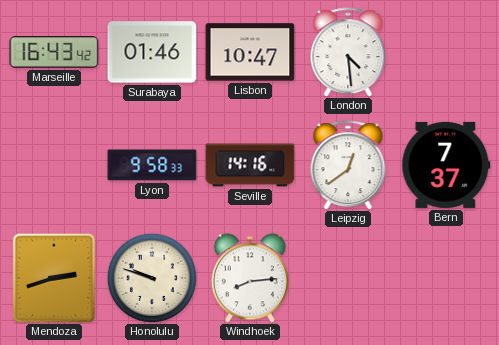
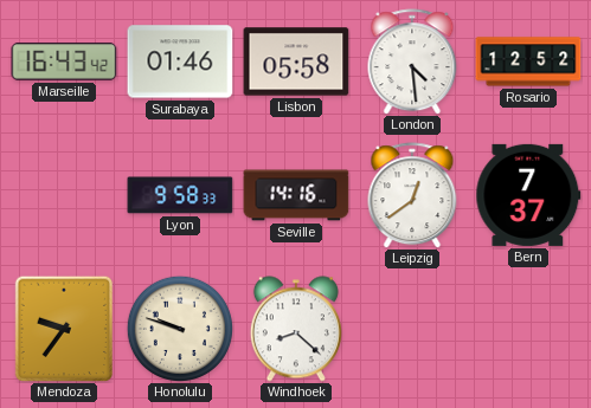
Lisbon: 10:47 -> 05:58
Rosario: none -> 12:52
Mendoza: 2:42 -> 9:36
Windhoek: 8:14 -> 8:22
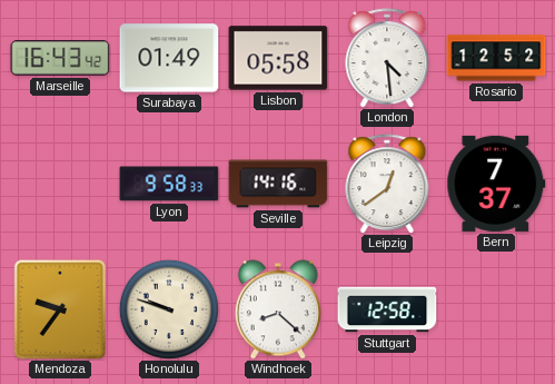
Surabaya: 01:46 -> 01:49
Stuttgart: none -> 12:58
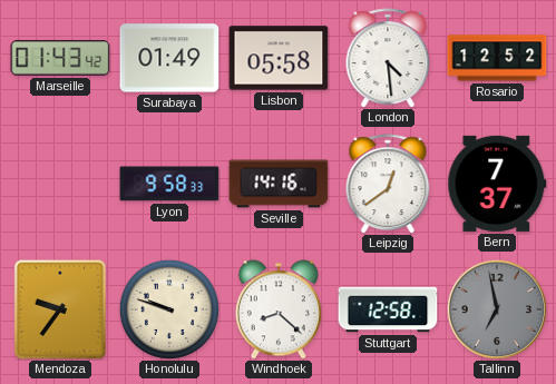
Marseille: 16:43 -> 01:43
Tallinn: none -> 6:58
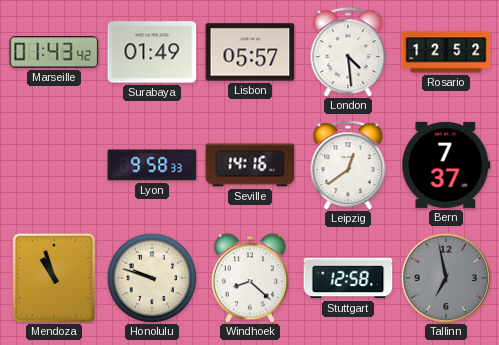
Lisbon: 05:58 -> 05:57
Mendoza: 9:36 -> 10:57
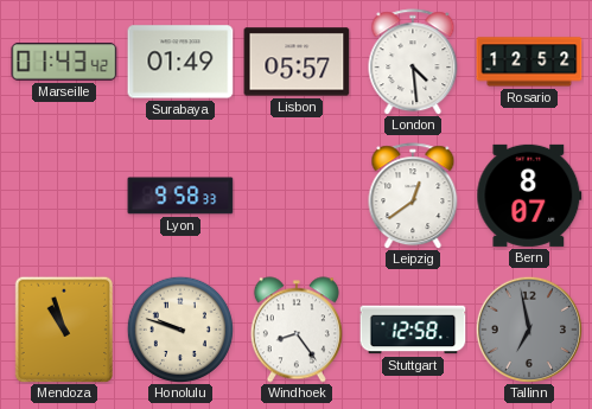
Seville: 14:16 -> none
Bern: 7:37 -> 8:07
Windhoek: 8:22 -> 8:24
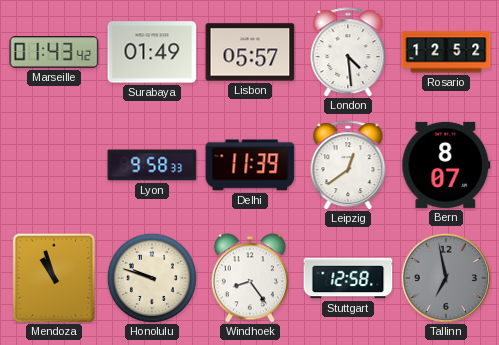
Delhi: none -> 11:39
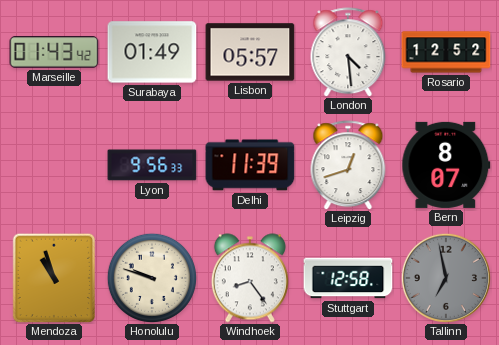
Lyon: 9:58 -> 9:56
Leipzig: 12:39 -> 12:42
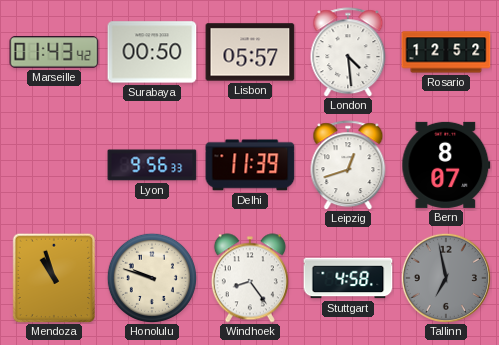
Surabaya: 01:49 -> 00:50
Stuttgart: 12:58 -> 4:58
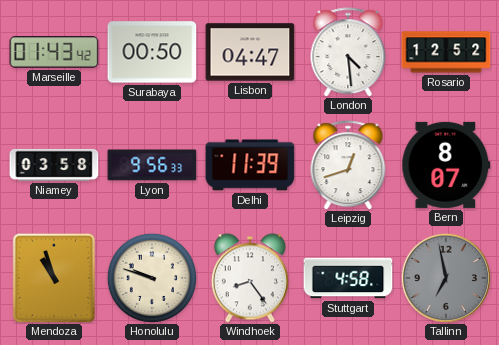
Lisbon: 05:57 -> 04:47
Niamey: none -> 03:58
